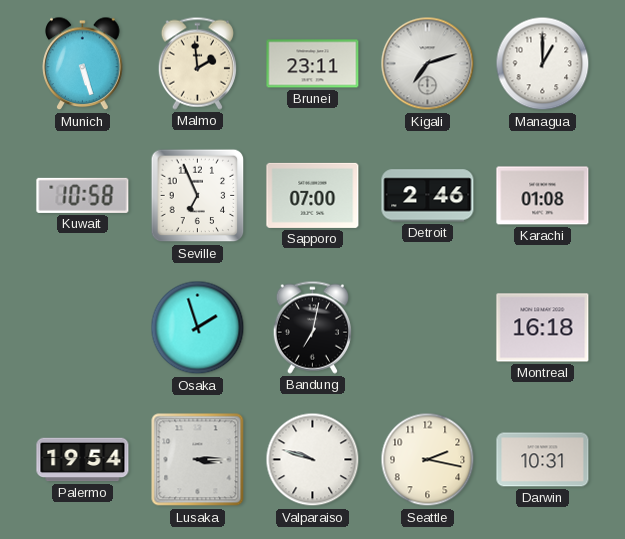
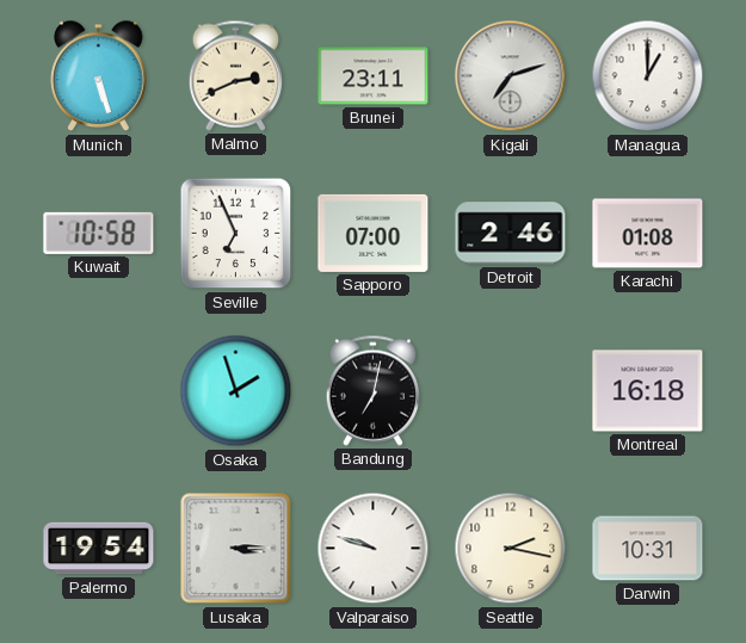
Malmo: 1:59 -> 2:41
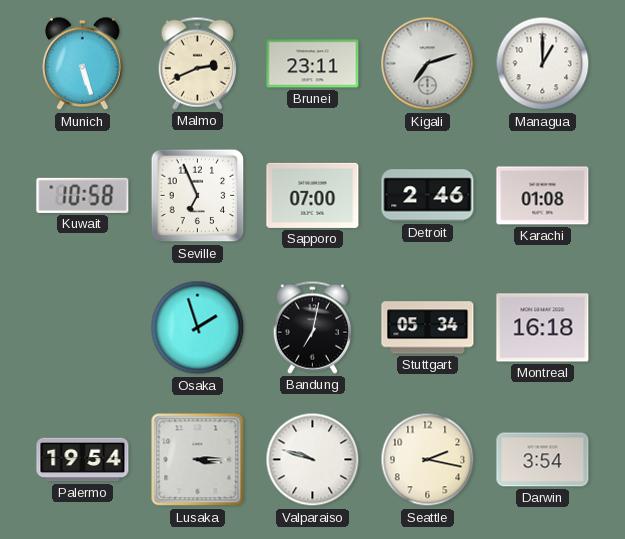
Stuttgart: none -> 05:34
Darwin: 10:31 -> 3:54
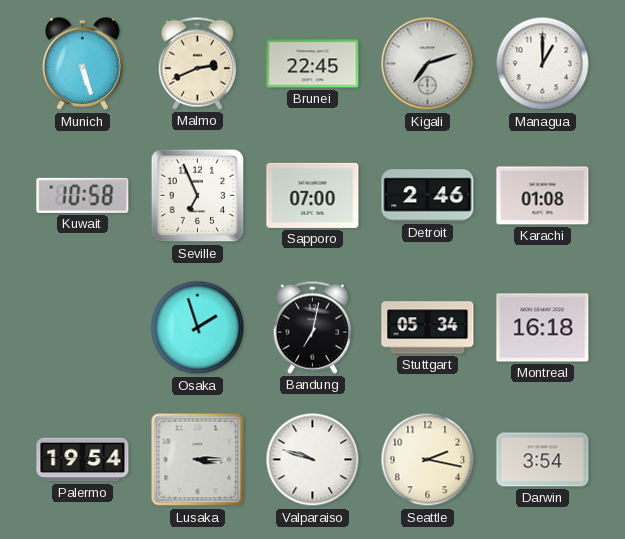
Brunei: 23:11 -> 22:45
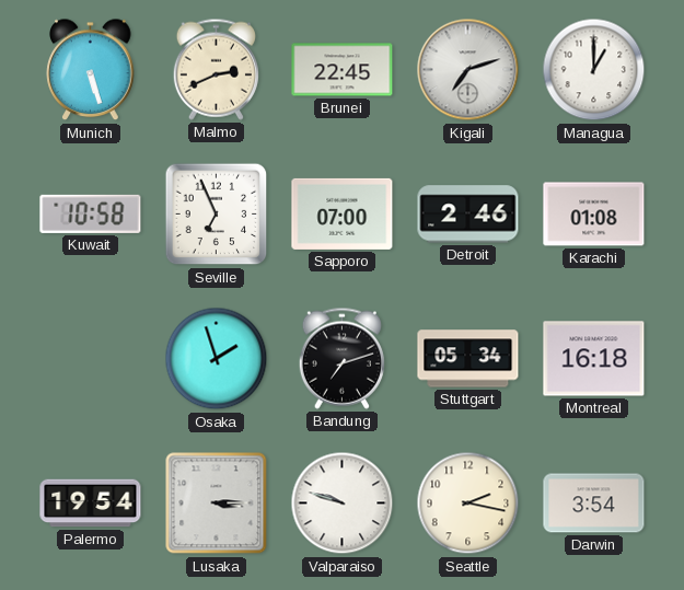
Bandung: 7:02 -> 7:12
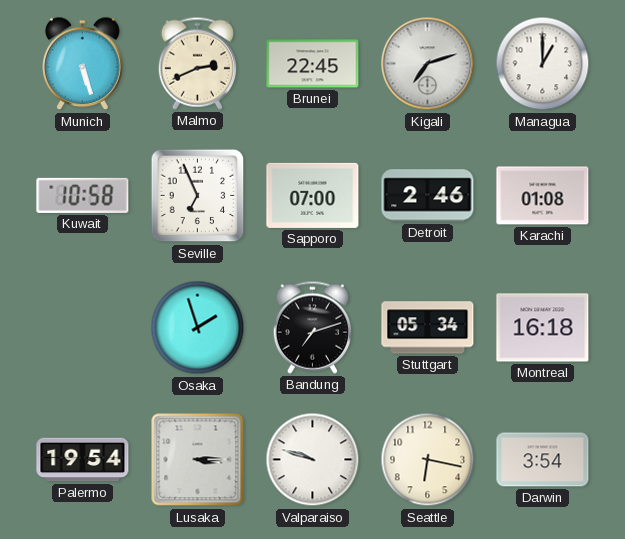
Seattle: 2:17 -> 6:17
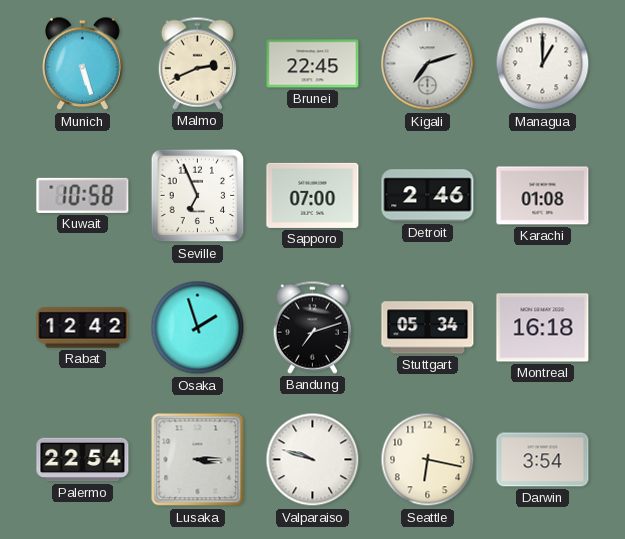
Rabat: none -> 12:42
Palermo: 19:54 -> 22:54
